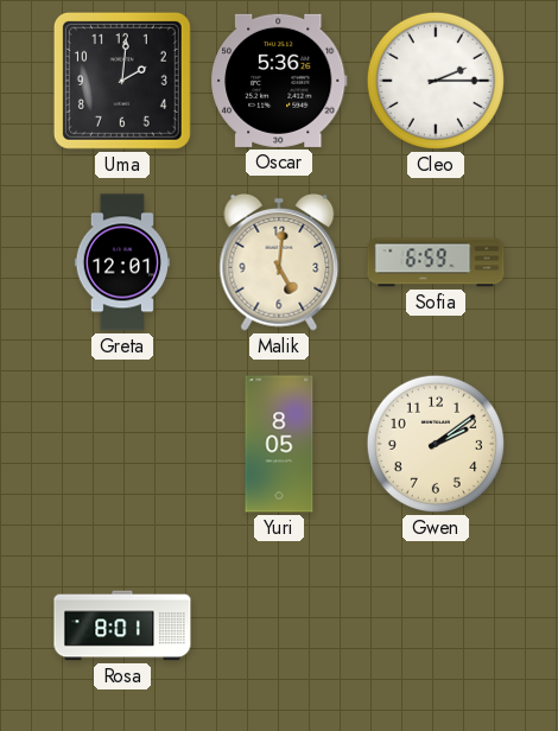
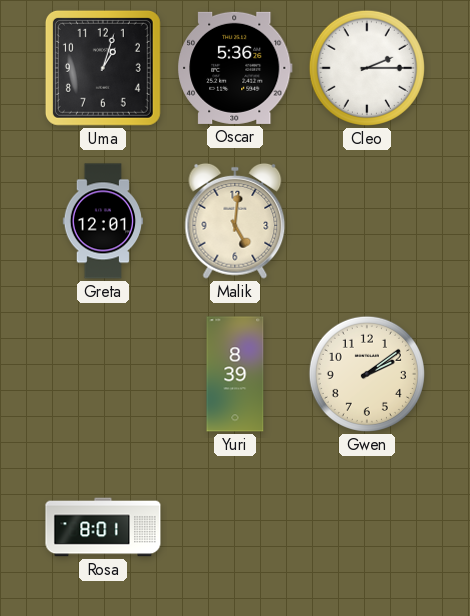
Uma: 2:01 -> 1:03
Sofia: 6:59 -> none
Yuri: 8:05 -> 8:39
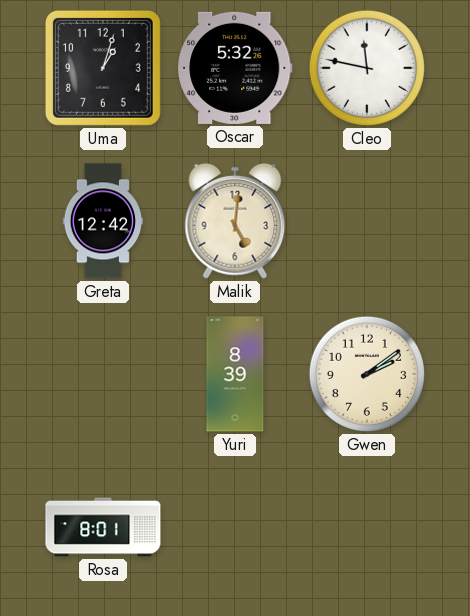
Oscar: 5:36 -> 5:32
Cleo: 2:15 -> 11:47
Greta: 12:01 -> 12:42
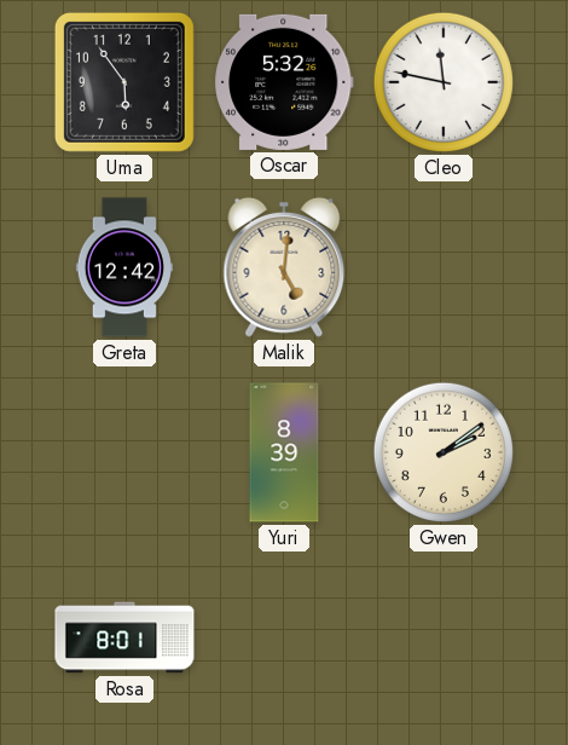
Uma: 1:03 -> 5:54
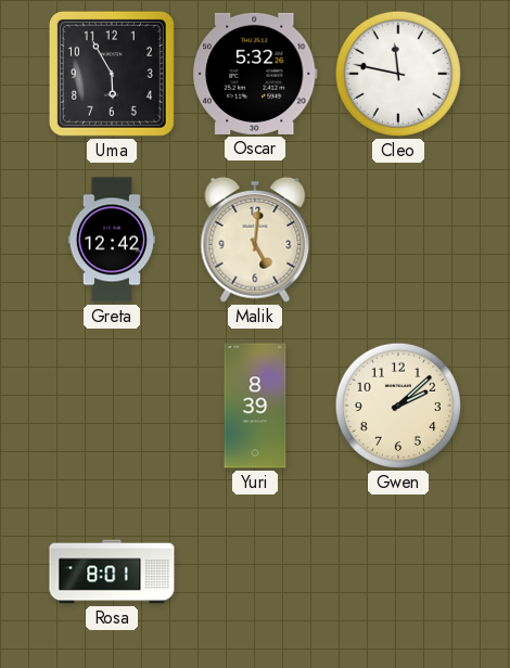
Uma: 5:54 -> 5:55
Gwen: 2:09 -> 2:08
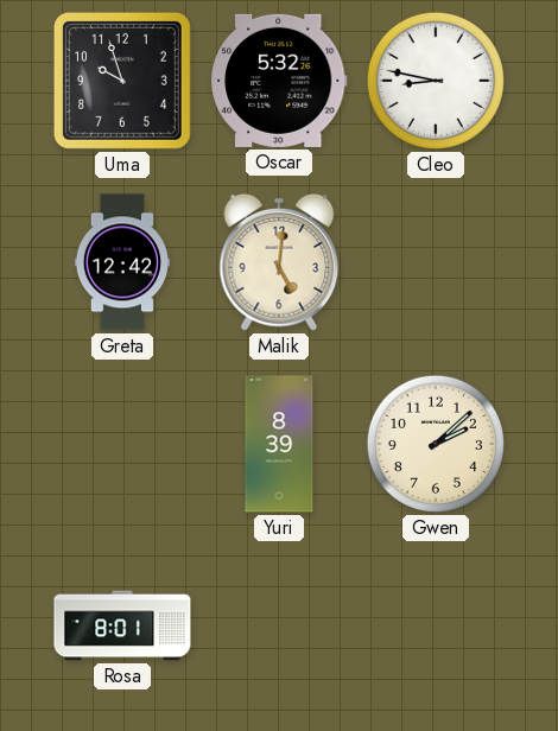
Uma: 5:55 -> 9:57
Cleo: 11:47 -> 8:47
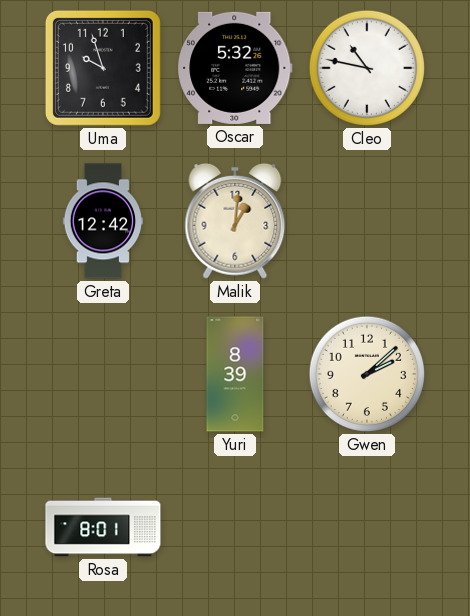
Cleo: 8:47 -> 10:47
Malik: 5:01 -> 1:01
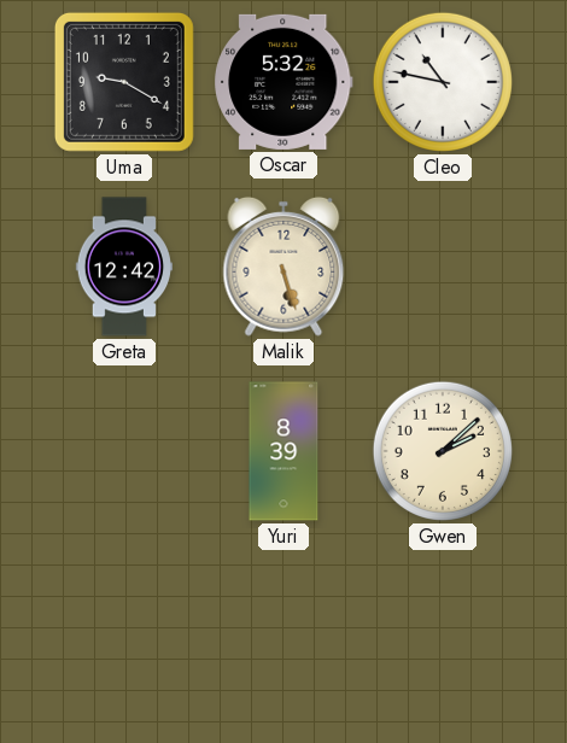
Uma: 9:57 -> 9:20
Malik: 1:01 -> 5:27
Rosa: 8:01 -> none
